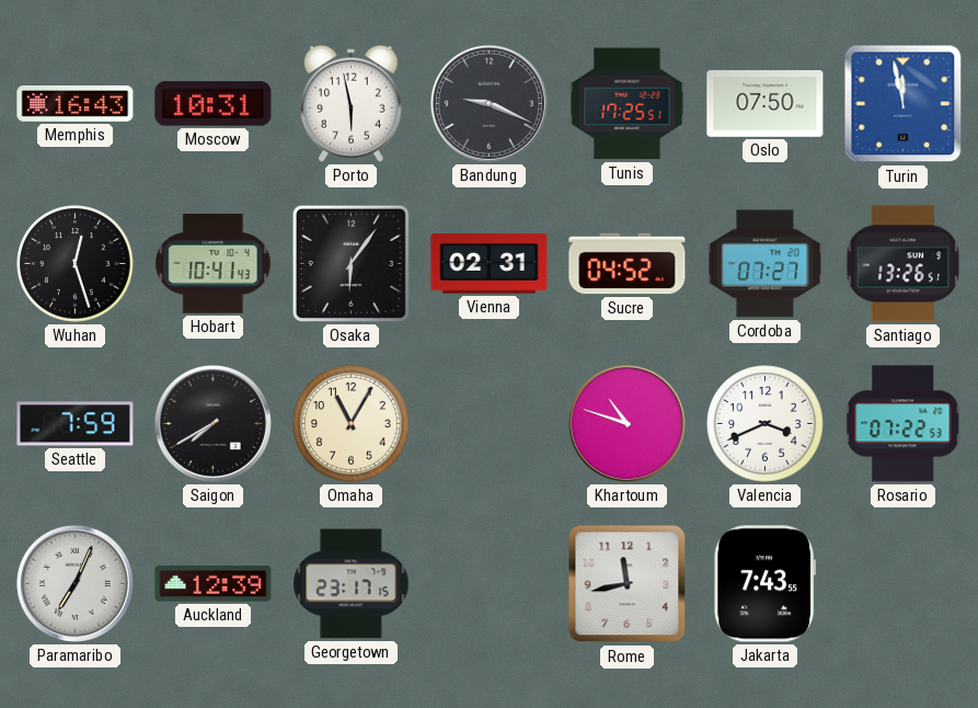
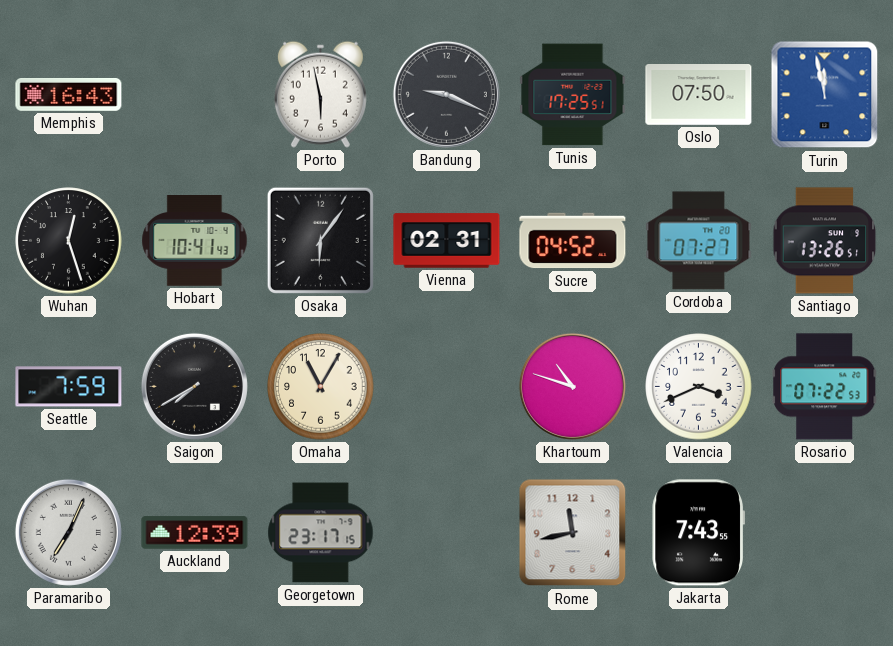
Moscow: 10:31 -> none
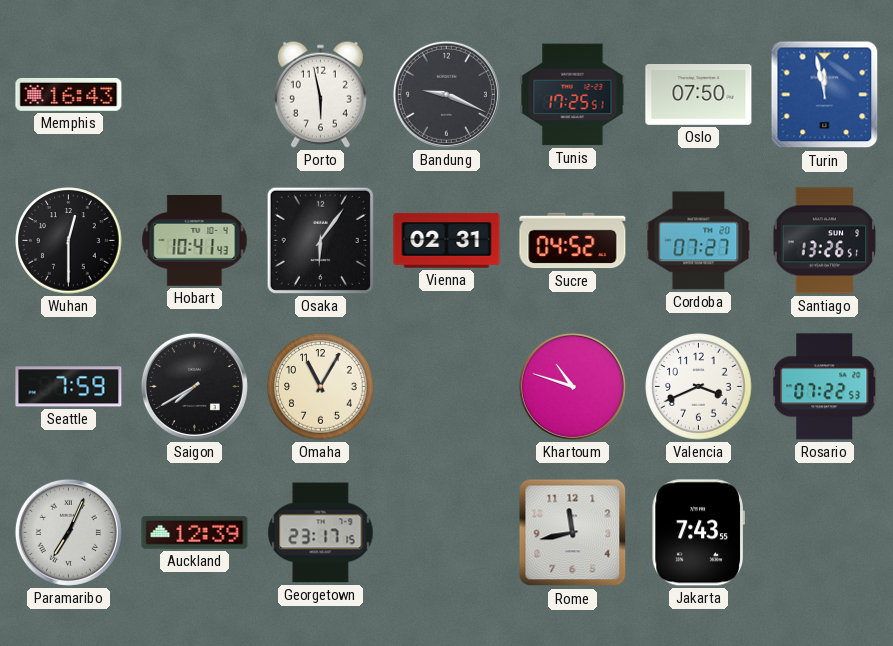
Wuhan: 12:27 -> 12:30
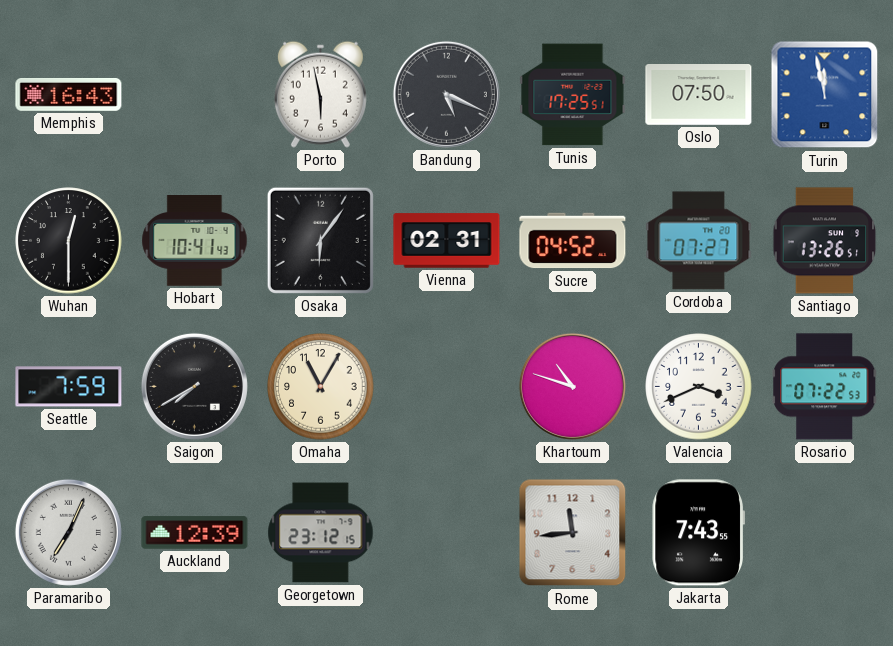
Bandung: 9:19 -> 5:19
Georgetown: 23:17 -> 23:12
Rome: 11:43 -> 11:44
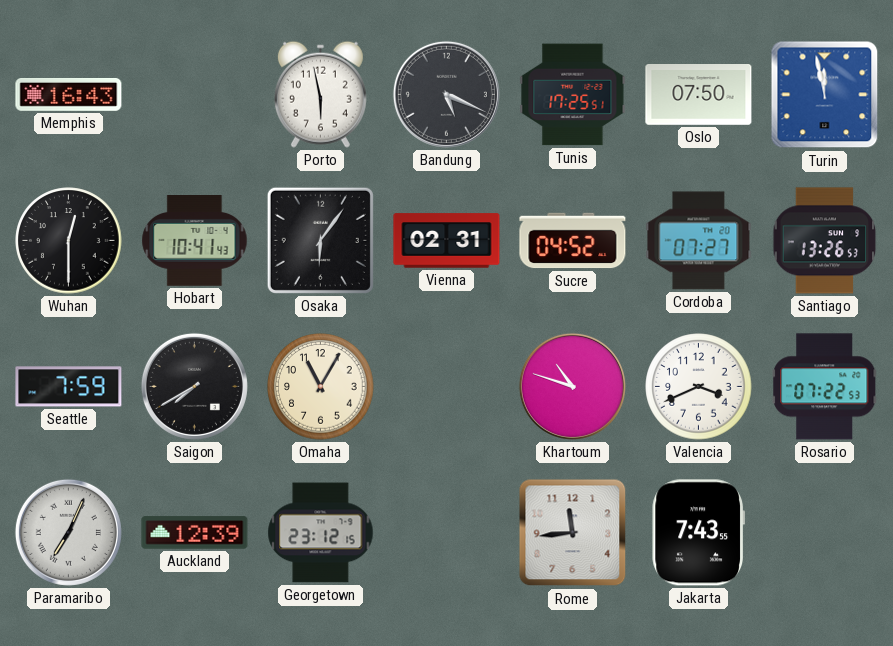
Santiago: 13:26:51 -> 13:26:53
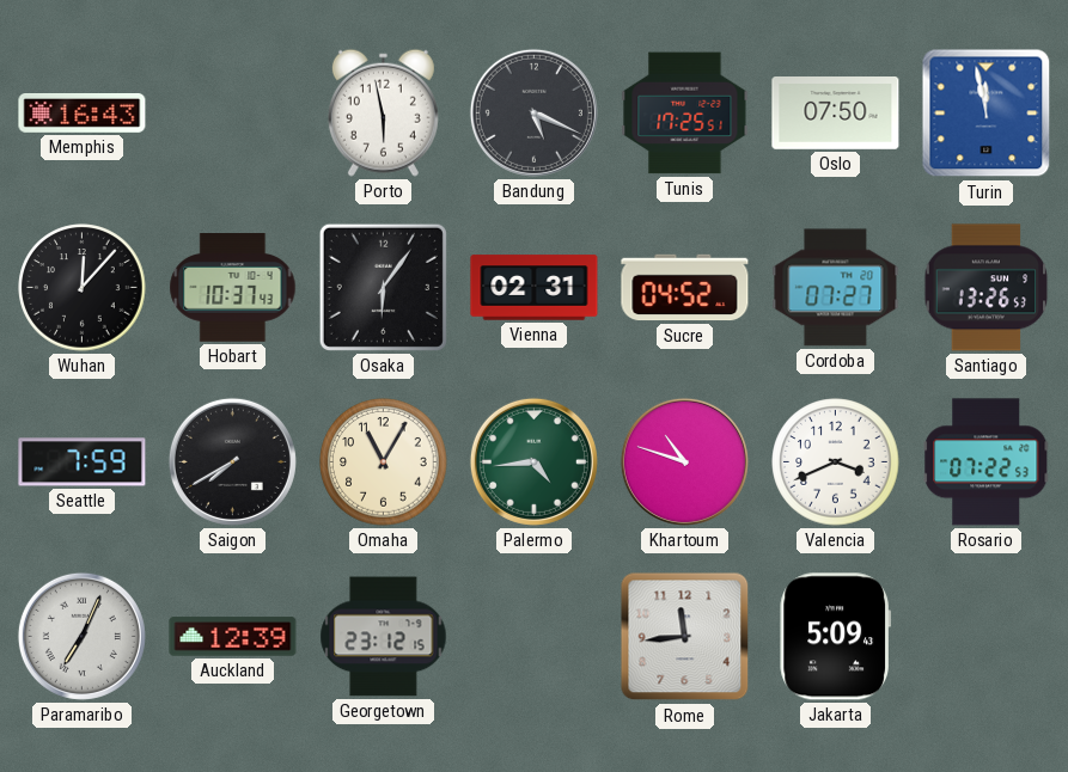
Wuhan: 12:30 -> 12:07
Hobart: 10:41 -> 10:37
Palermo: none -> 4:44
Jakarta: 7:43 -> 5:09
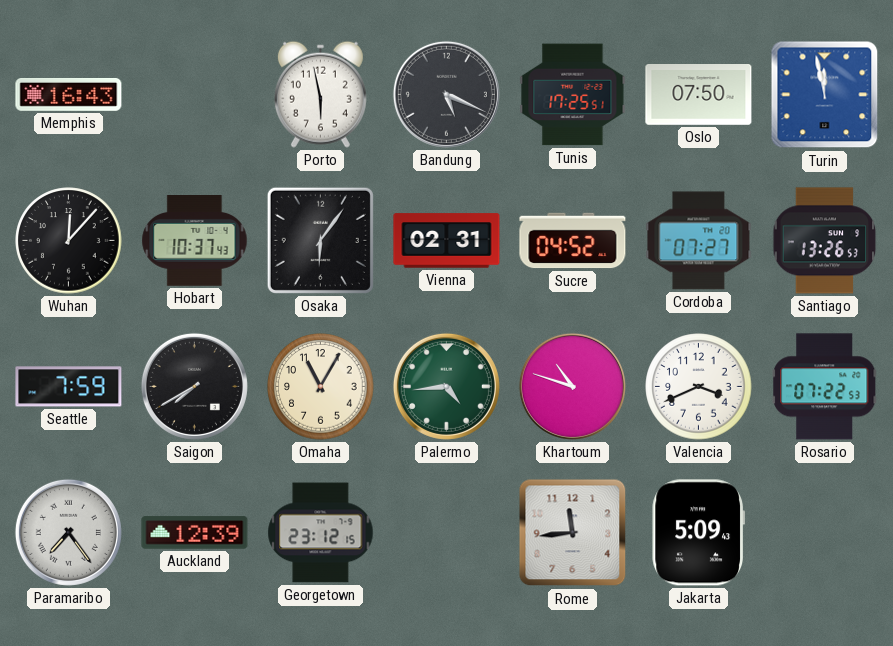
Paramaribo: 7:04 -> 7:24
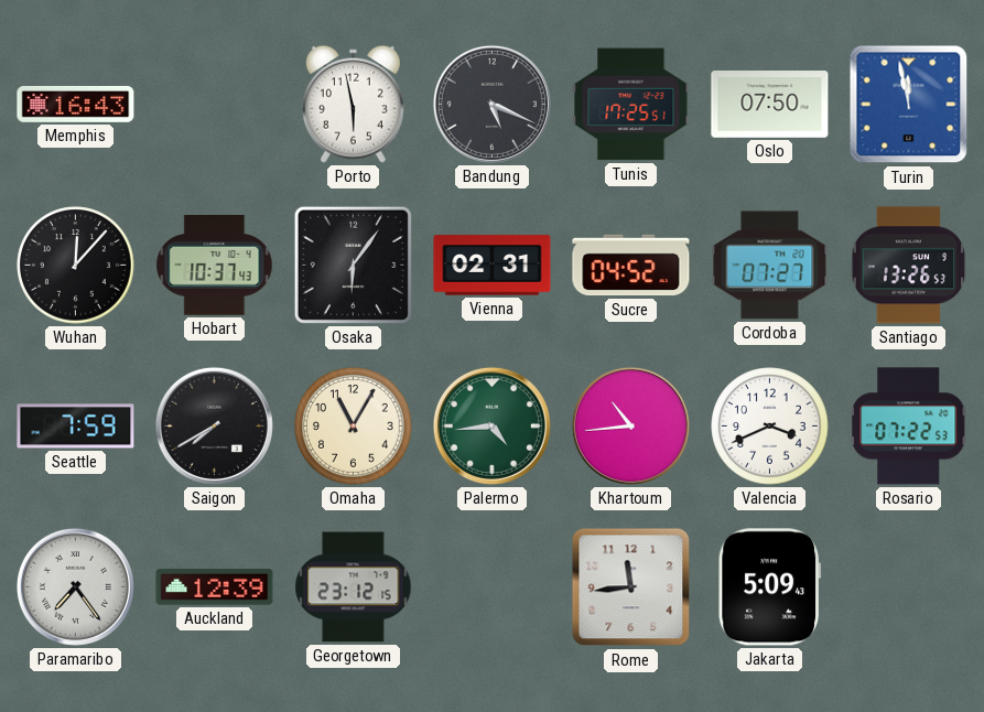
Khartoum: 10:48 -> 10:44
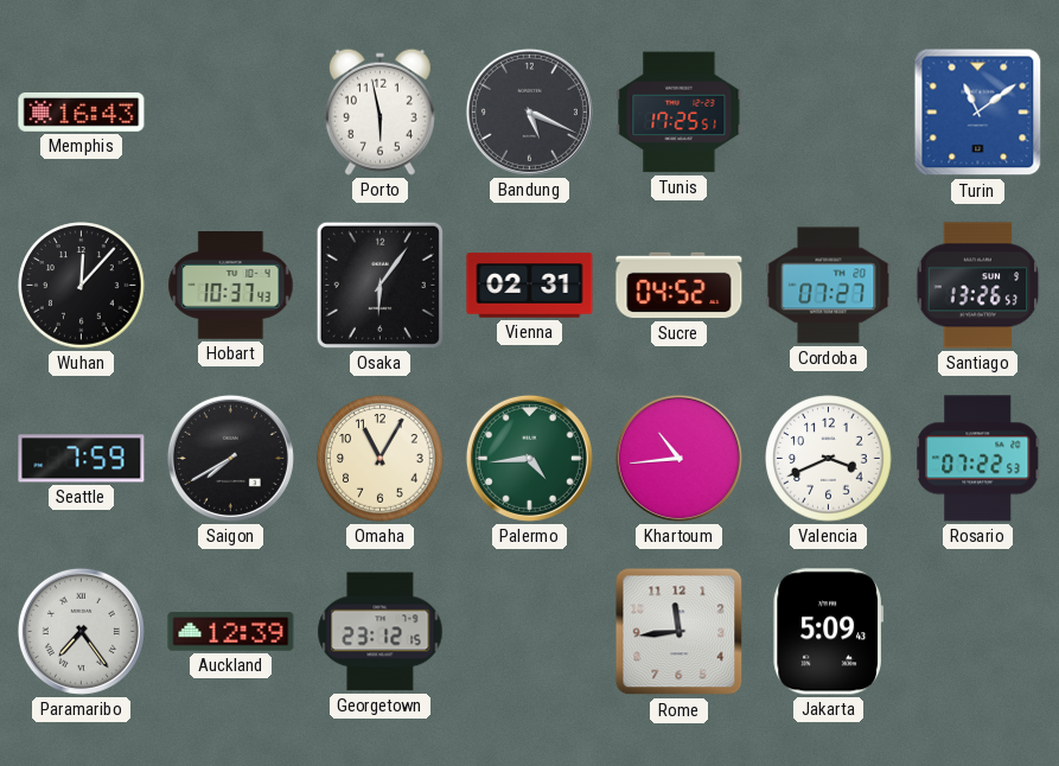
Oslo: 07:50 -> none
Turin: 11:58 -> 11:09
